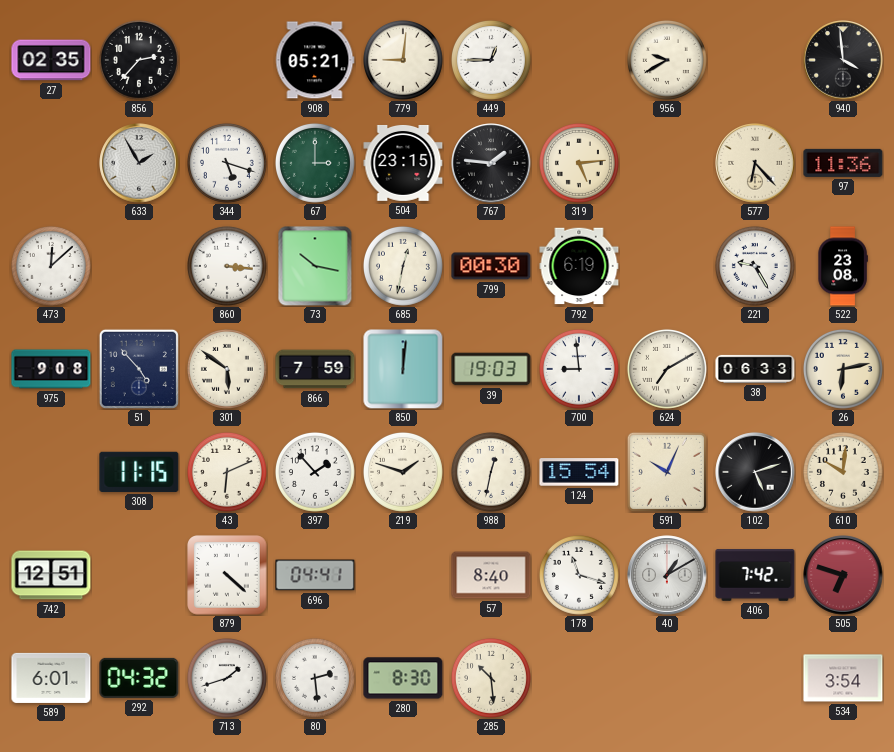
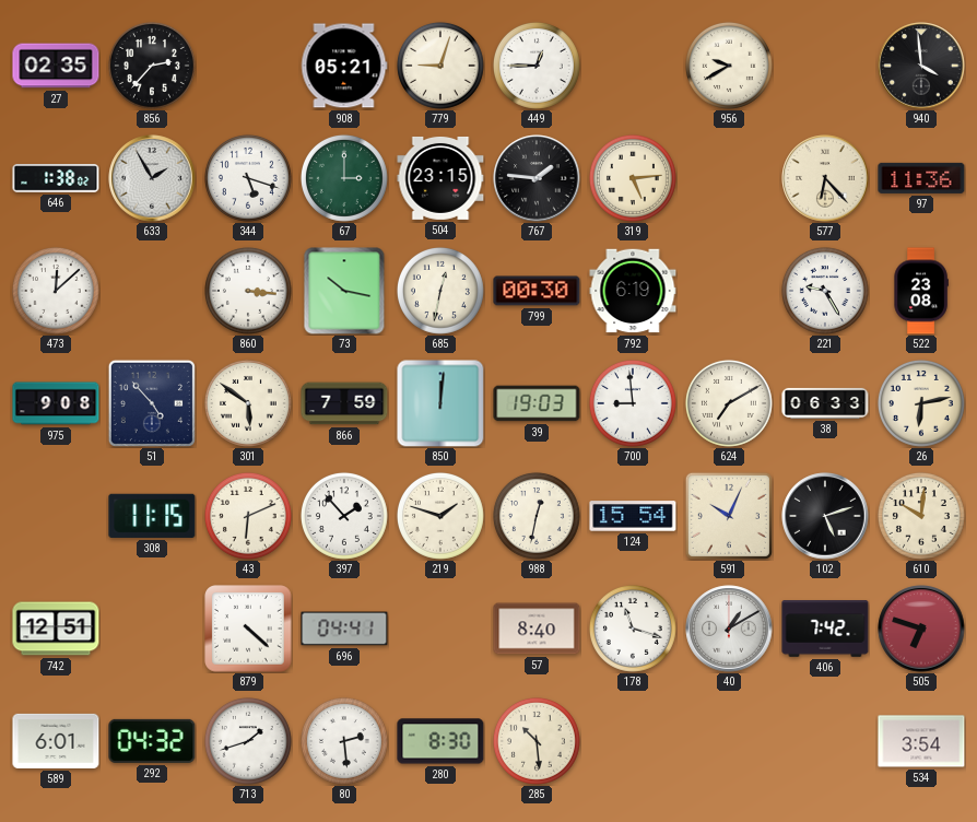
779: 9:01 -> 9:03
646: none -> 1:38
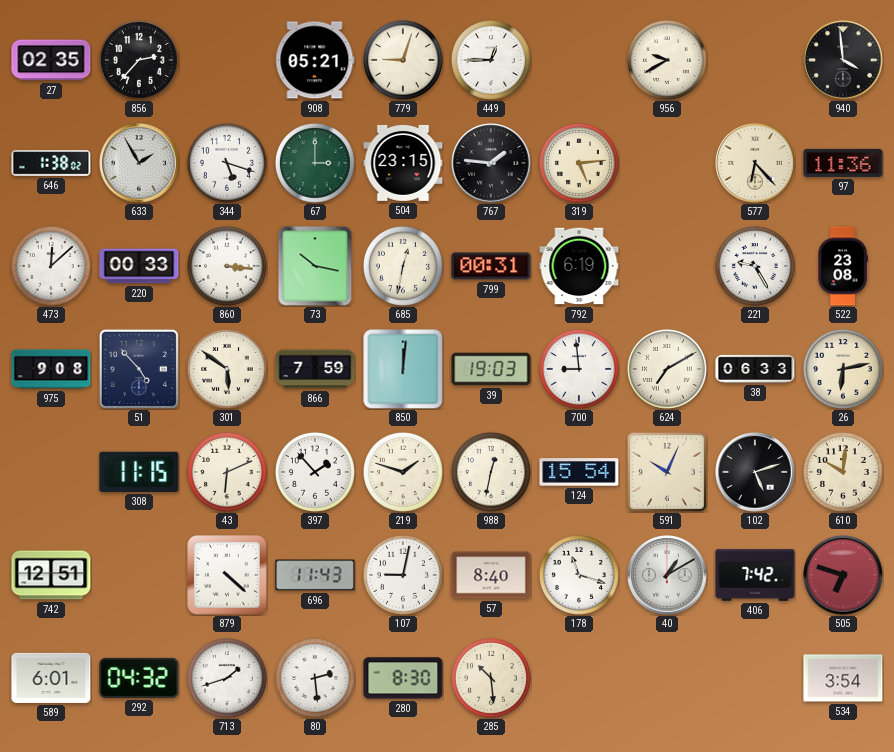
220: none -> 00:33
799: 00:30 -> 00:31
696: 04:41 -> 11:43
107: none -> 9:02
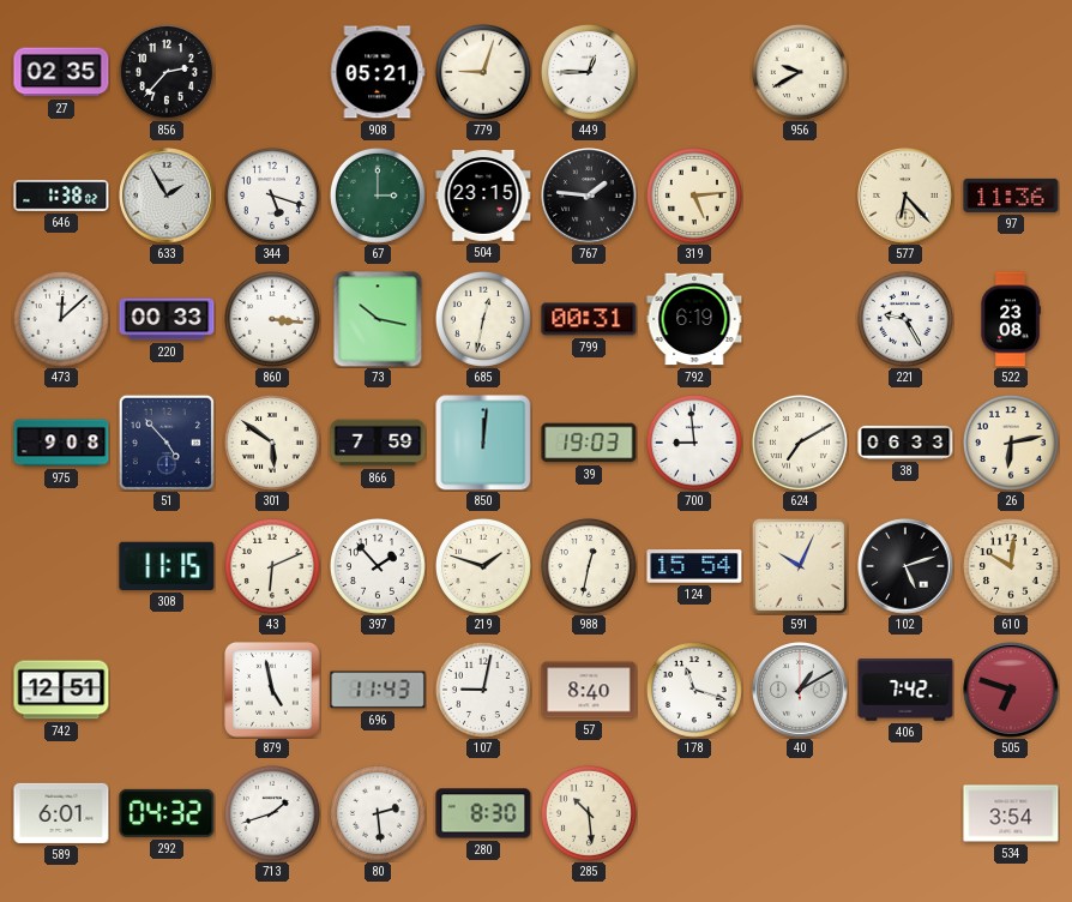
940: 3:59 -> none
879: 4:22 -> 4:58
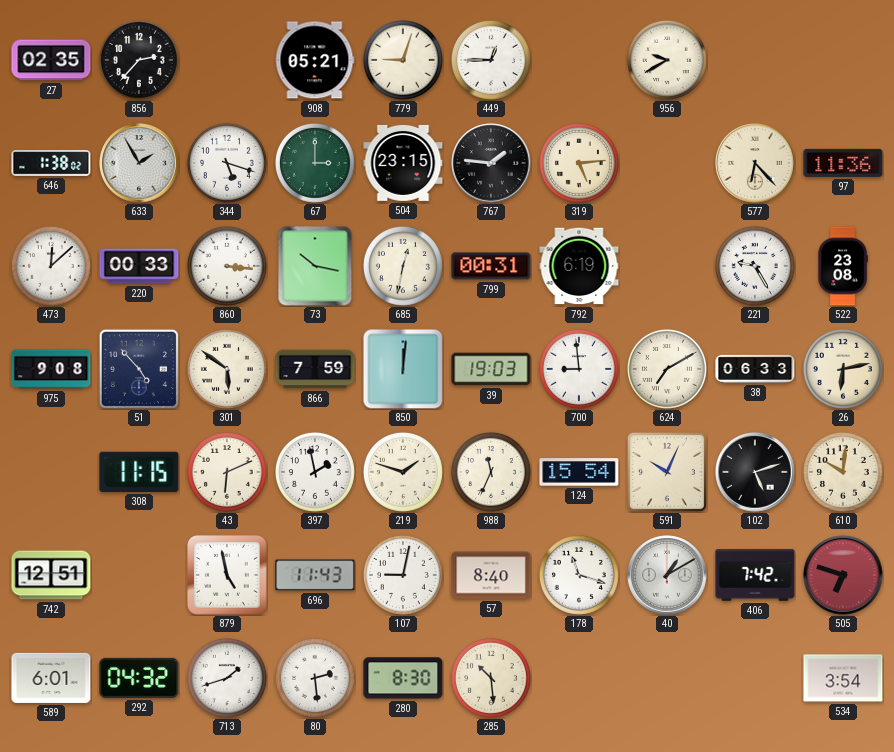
397: 1:53 -> 1:58
988: 12:32 -> 11:34
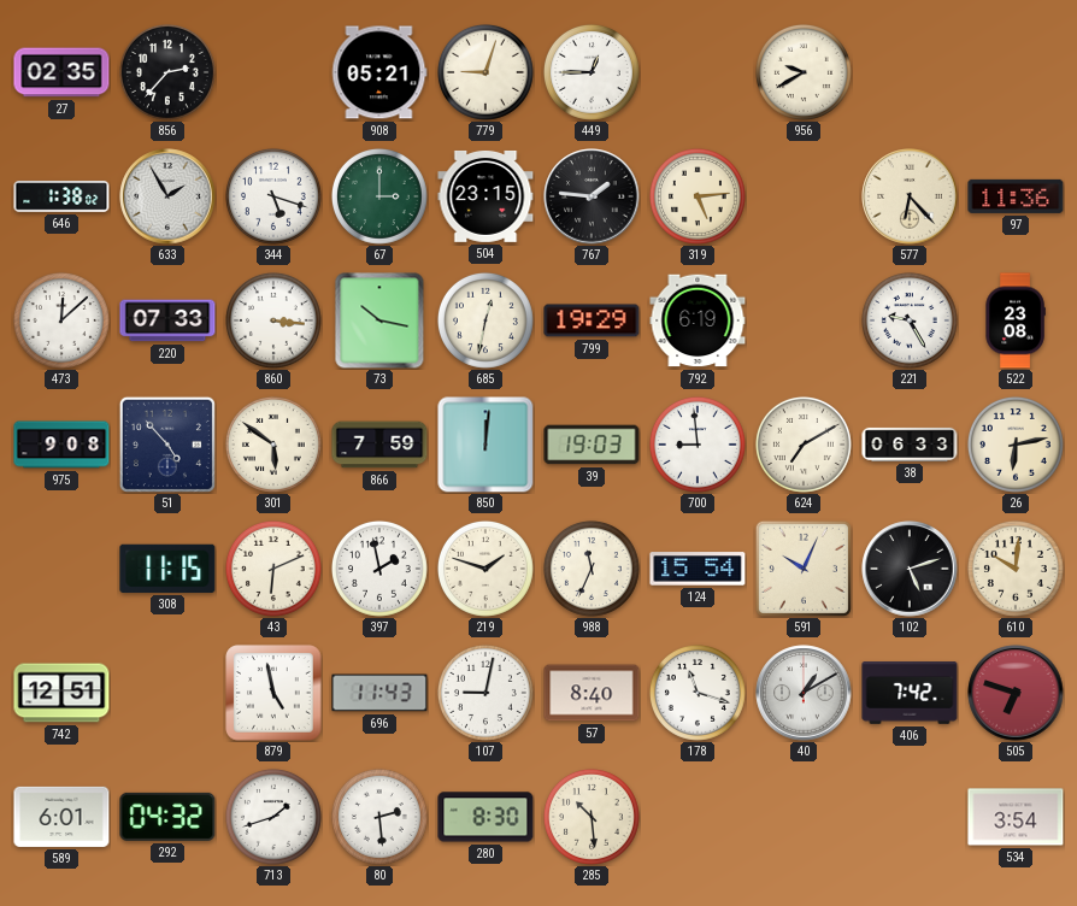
220: 00:33 -> 07:33
799: 00:31 -> 19:29
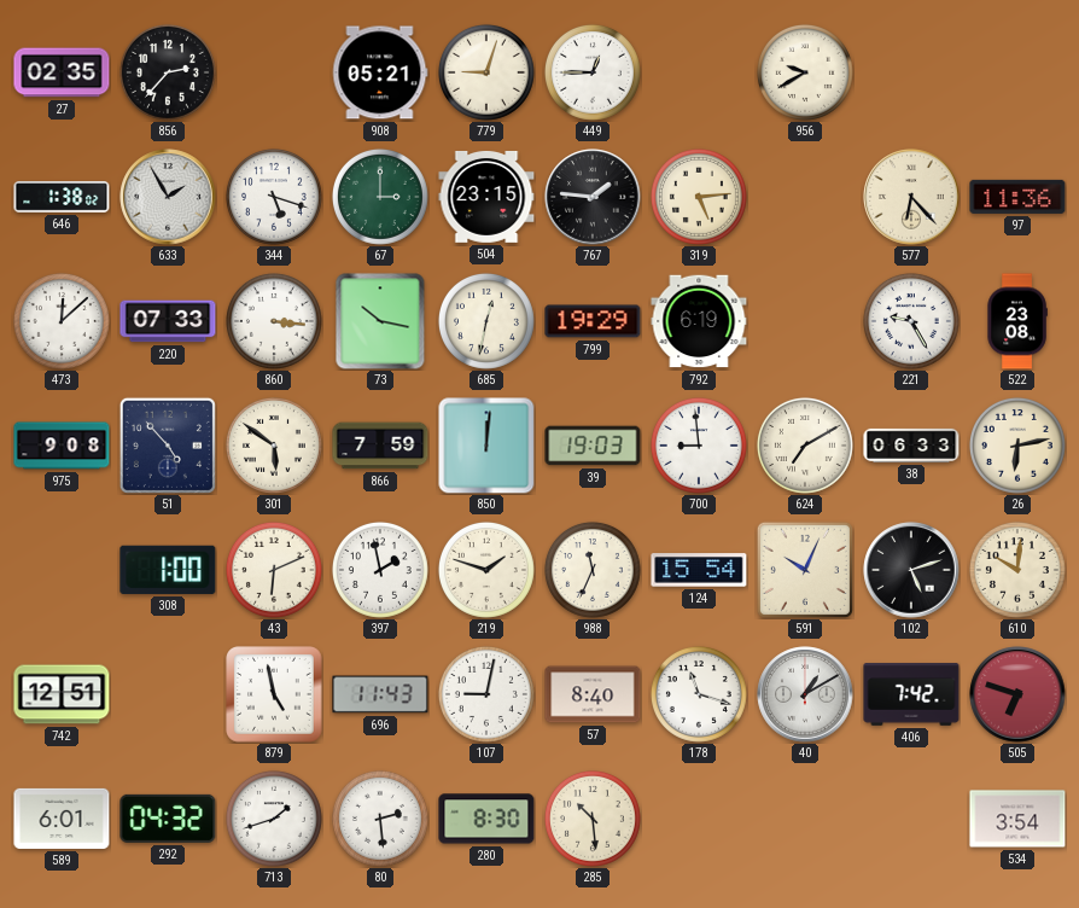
308: 11:15 -> 1:00
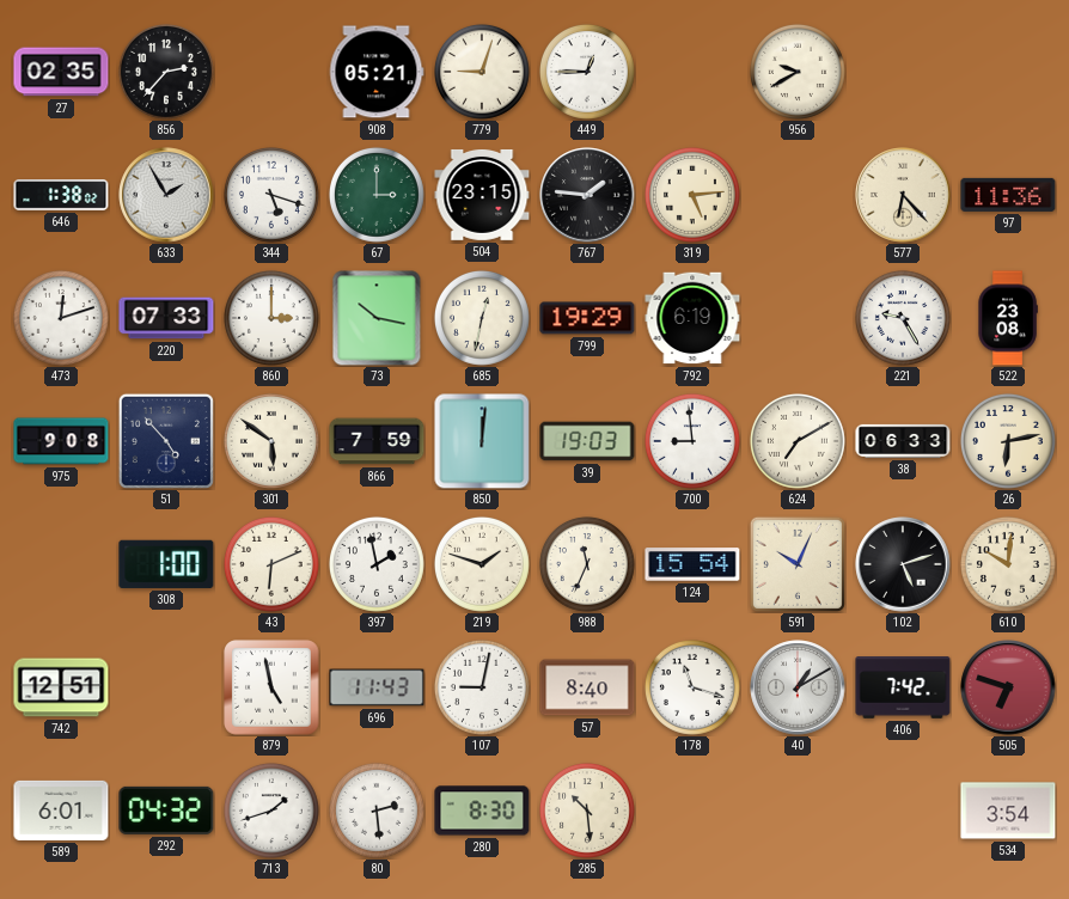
473: 12:08 -> 12:12
860: 3:16 -> 3:00
